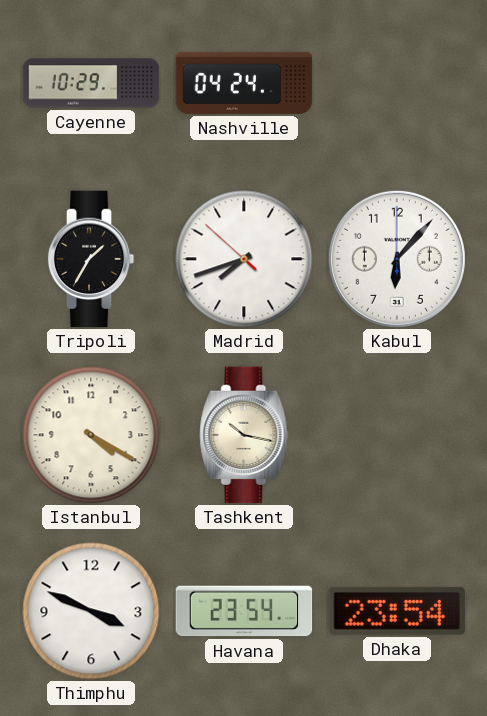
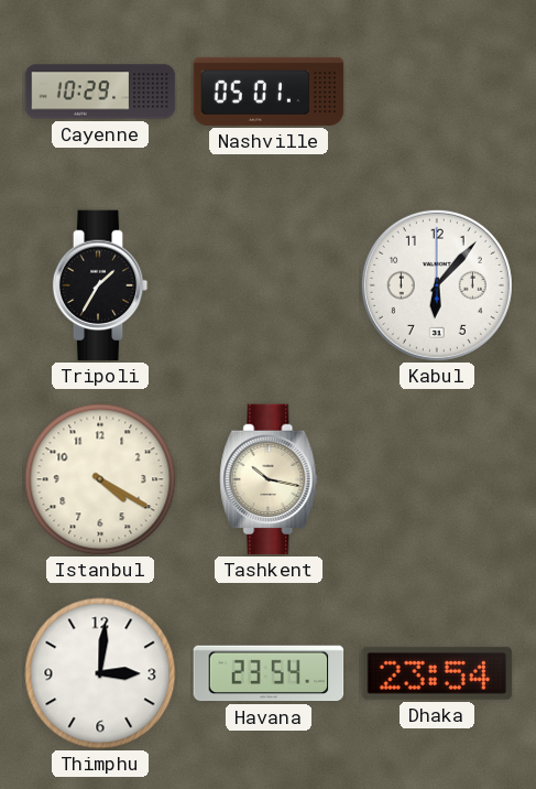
Nashville: 04:24 -> 05:01
Madrid: 7:41 -> none
Thimphu: 3:49 -> 3:01
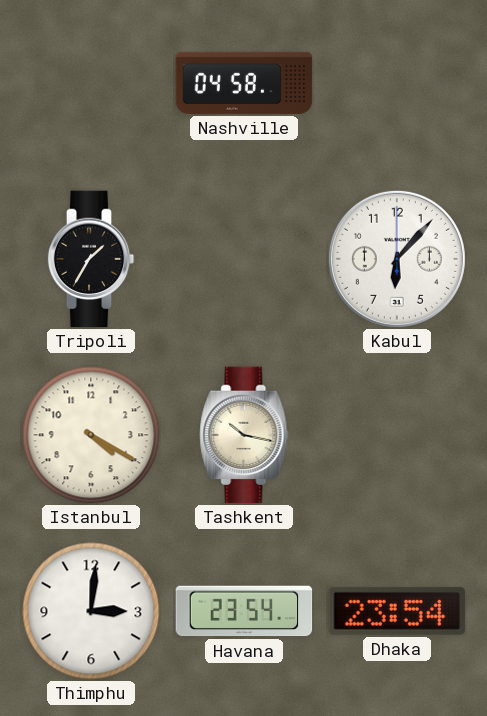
Cayenne: 10:29 -> none
Nashville: 05:01 -> 04:58
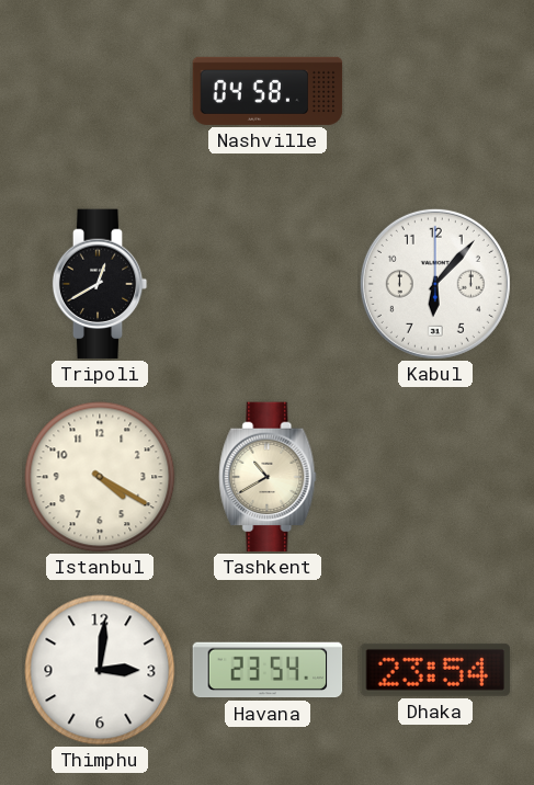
Tripoli: 1:35 -> 12:40
Tashkent: 10:17 -> 10:40
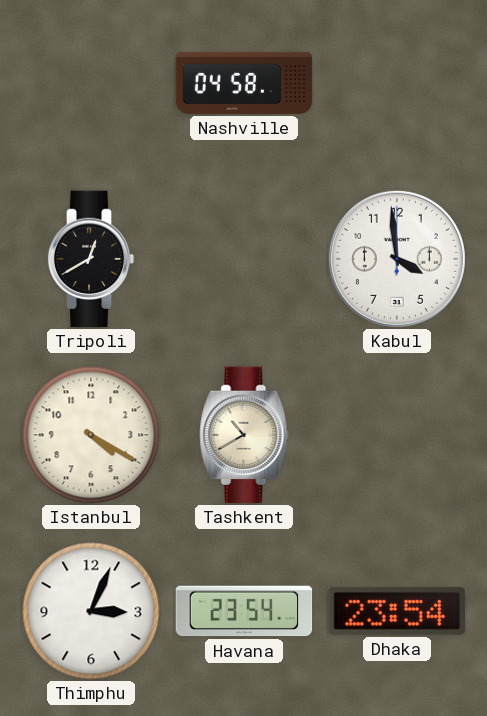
Kabul: 6:07 -> 3:59
Thimphu: 3:01 -> 3:04
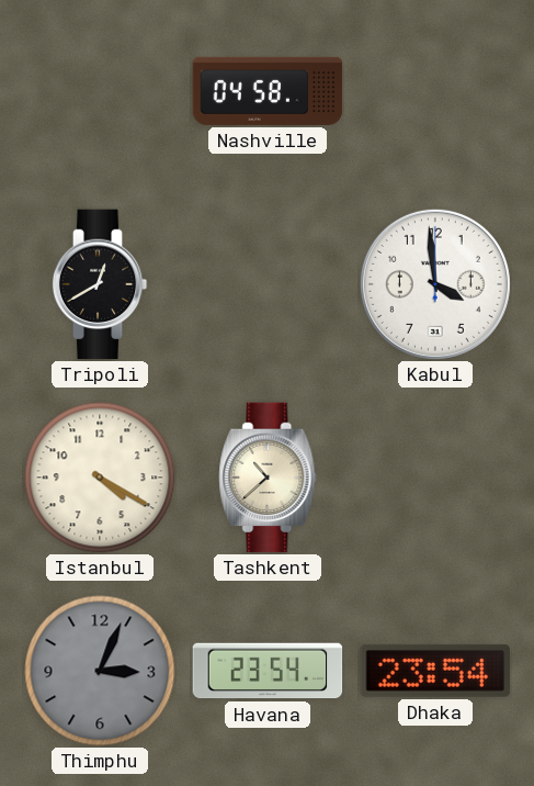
Tashkent: 10:40 -> 10:38
Thimphu dial: white -> grey
